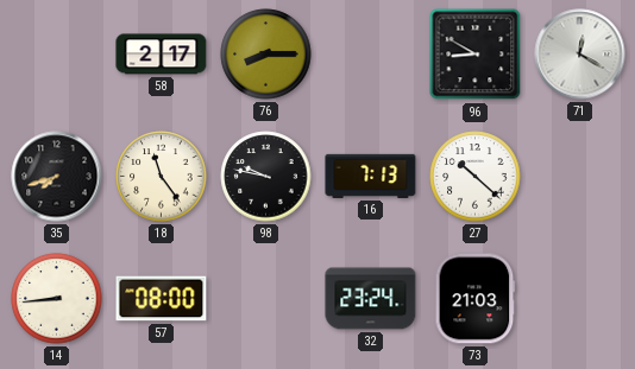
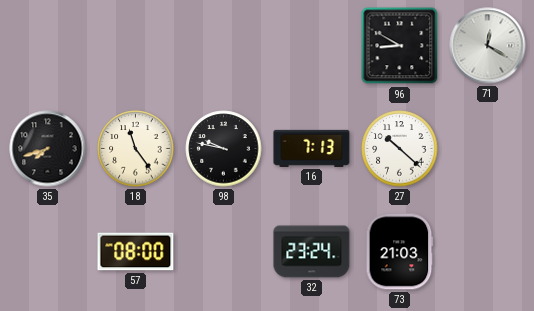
58: 2:17 -> none
76: 8:15 -> none
14: 8:44 -> none
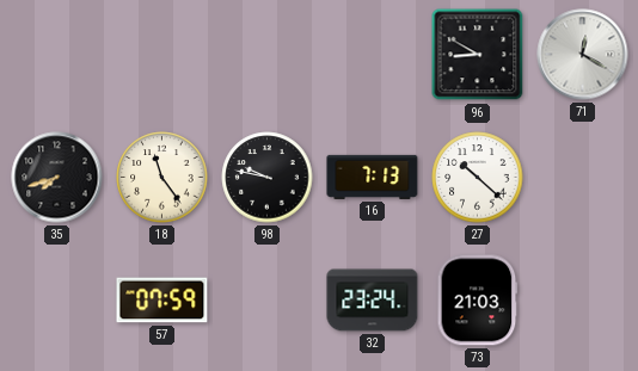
57: 08:00 -> 07:59
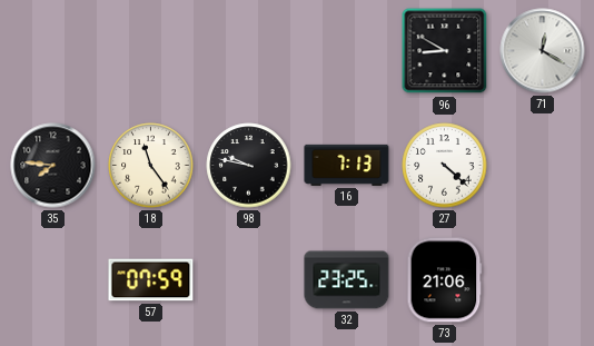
35: 7:42 -> 7:46
27: 10:22 -> 4:22
32: 23:24 -> 23:25
73: 21:03 -> 21:06
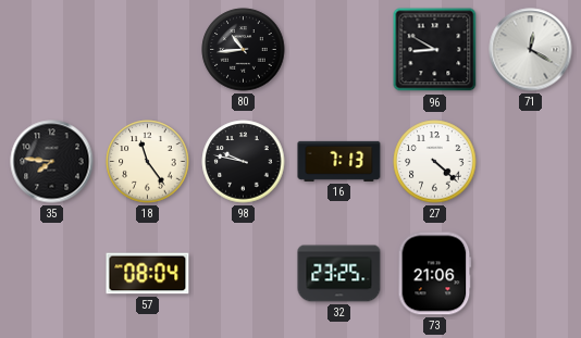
80: none -> 10:44
57: 07:59 -> 08:04
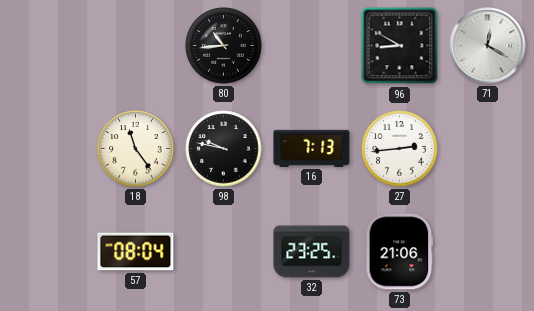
35: 7:46 -> none
27: 4:22 -> 2:44
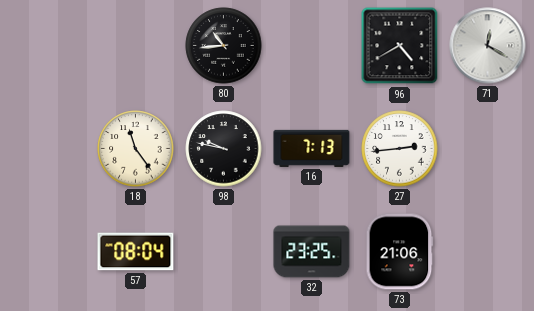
96: 8:50 -> 4:40
